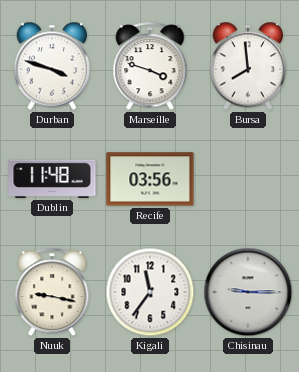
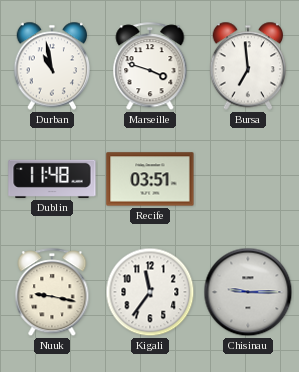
Durban: 3:48 -> 10:58
Bursa: 7:59 -> 6:59
Recife: 03:56 -> 03:51
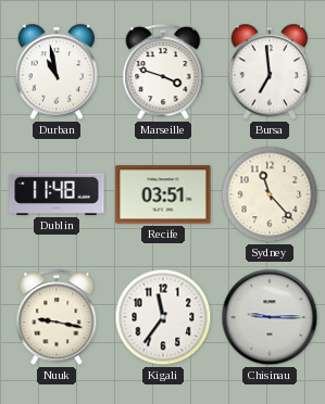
Sydney: none -> 11:23
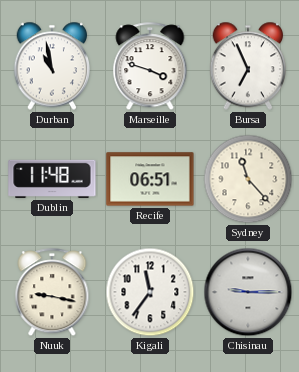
Bursa: 6:59 -> 6:56
Recife: 03:51 -> 06:51
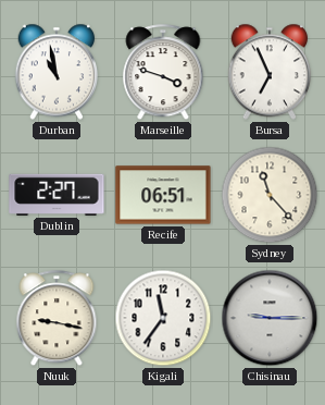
Dublin: 11:48 -> 2:27
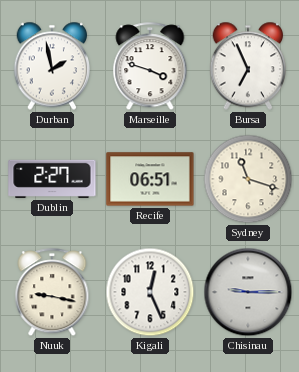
Durban: 10:58 -> 1:58
Sydney: 11:23 -> 11:18
Kigali: 11:36 -> 12:26
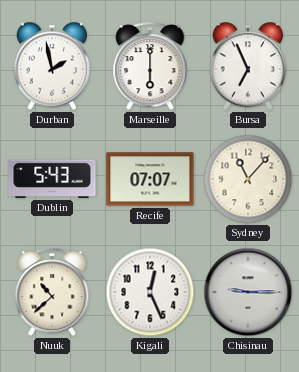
Marseille: 3:48 -> 6:00
Dublin: 2:27 -> 5:43
Recife: 06:51 -> 07:07
Sydney: 11:18 -> 11:07
Nuuk: 9:17 -> 10:38
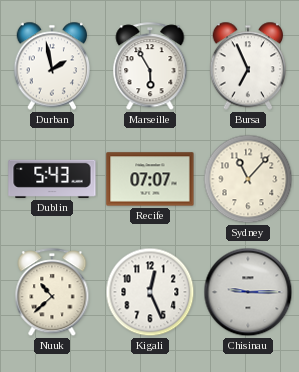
Marseille: 6:00 -> 5:55
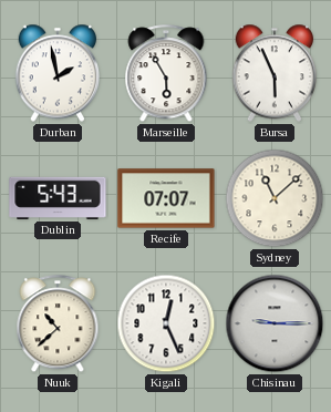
Bursa: 6:56 -> 5:56
Sydney: 11:07 -> 11:08
